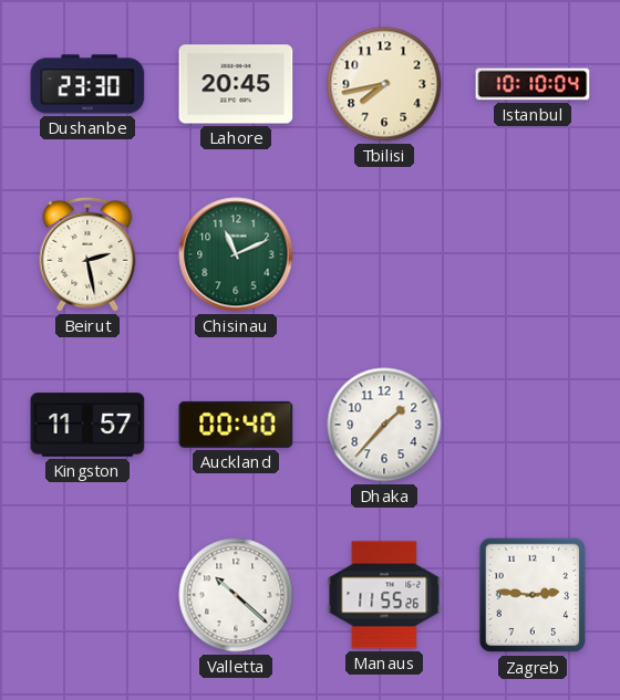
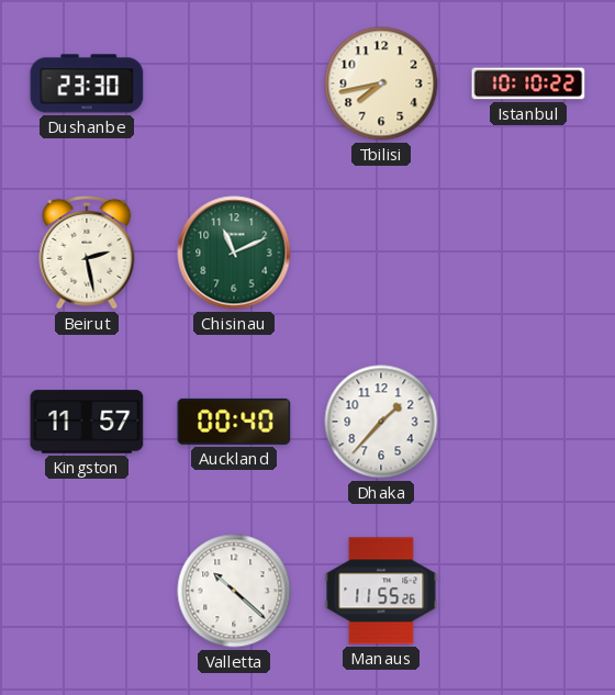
Lahore: 20:45 -> none
Istanbul: 10:10:04 -> 10:10:22
Zagreb: 2:46 -> none
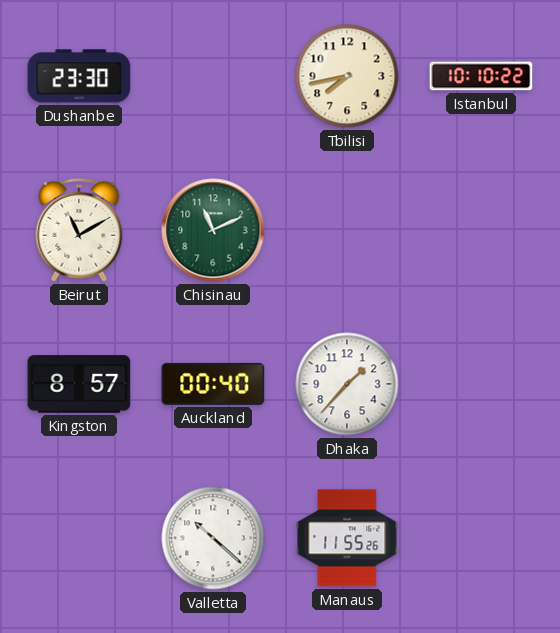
Beirut: 2:28 -> 11:10
Kingston: 11:57 -> 8:57
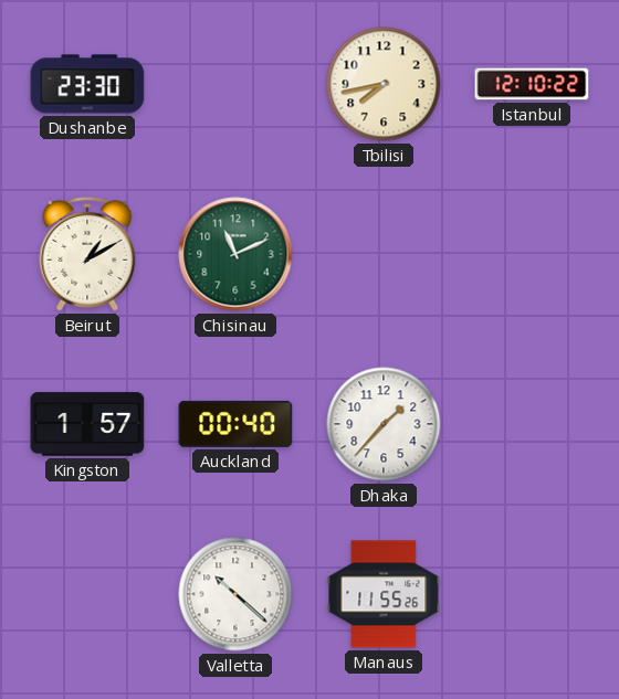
Istanbul: 10:10 -> 12:10
Beirut: 11:10 -> 1:10
Kingston: 8:57 -> 1:57
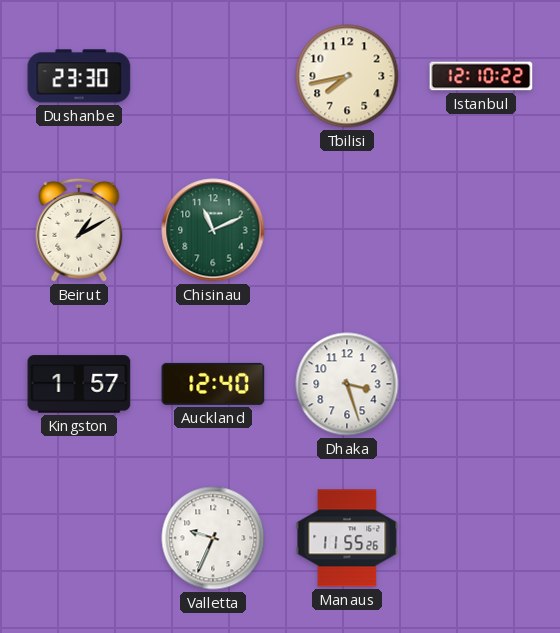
Auckland: 00:40 -> 12:40
Dhaka: 1:37 -> 3:27
Valletta: 10:22 -> 9:34
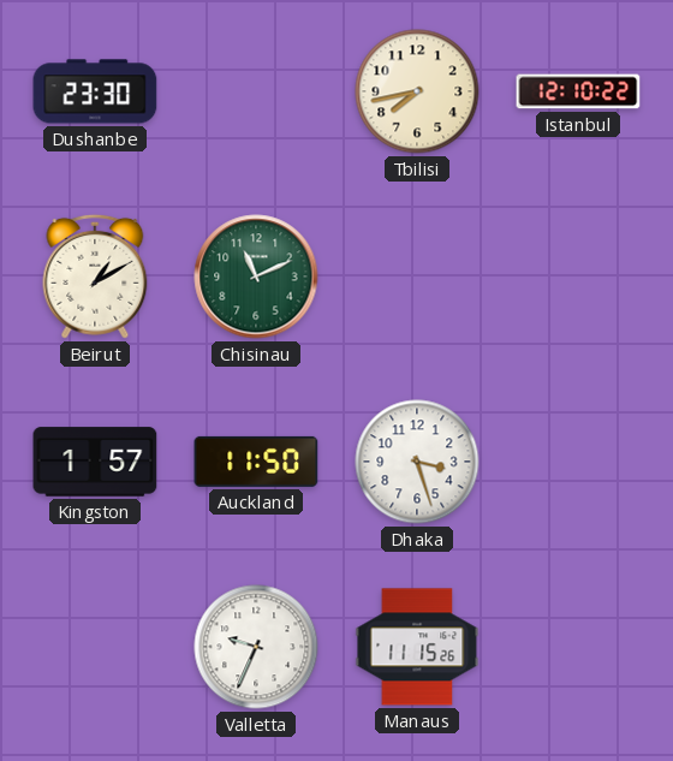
Auckland: 12:40 -> 11:50
Manaus: 11:55 -> 11:15
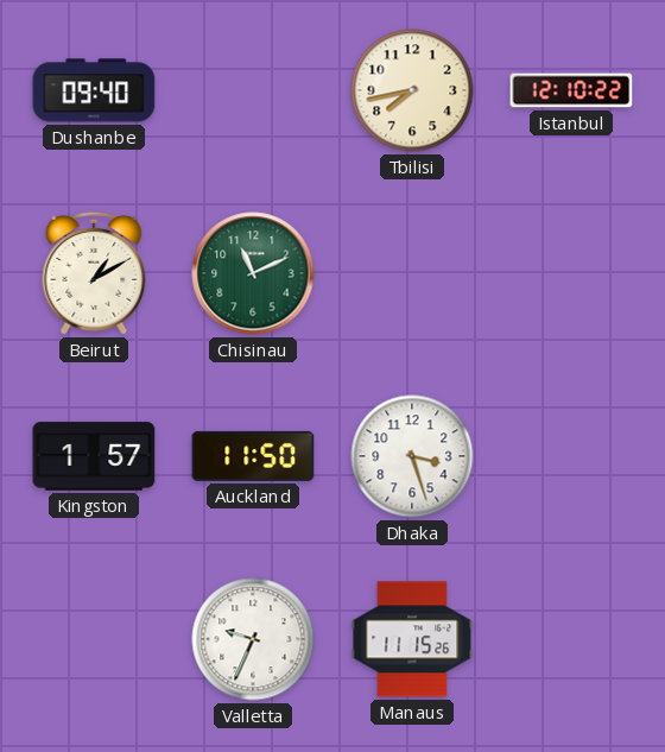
Dushanbe: 23:30 -> 09:40
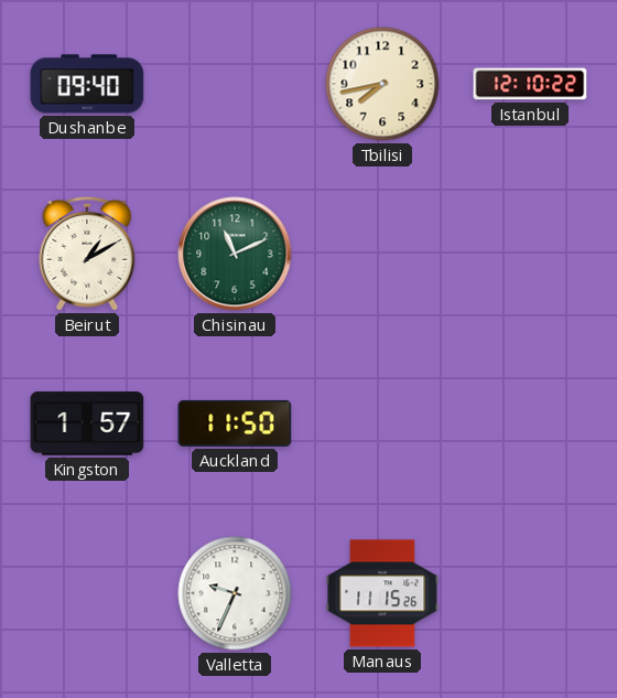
Dhaka: 3:27 -> none
